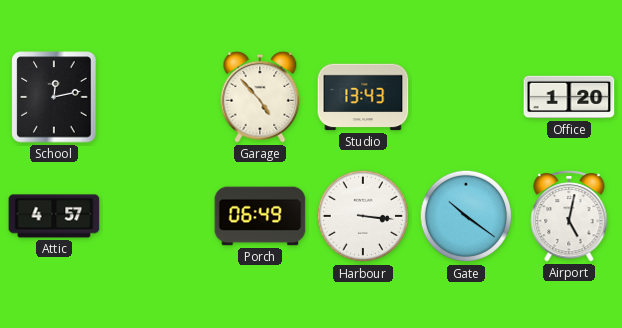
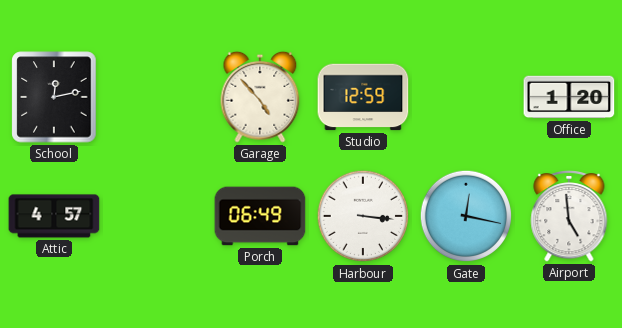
Studio: 13:43 -> 12:59
Gate: 10:21 -> 12:17
Airport: 5:02 -> 4:59
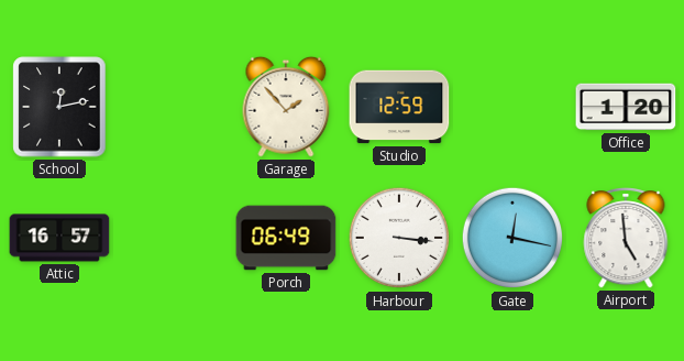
Garage: 4:53 -> 1:53
Attic: 4:57 -> 16:57
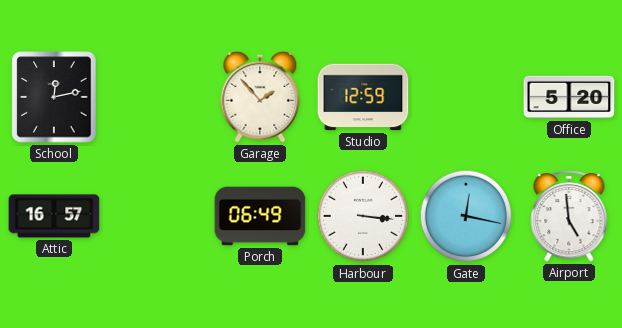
Office: 1:20 -> 5:20
